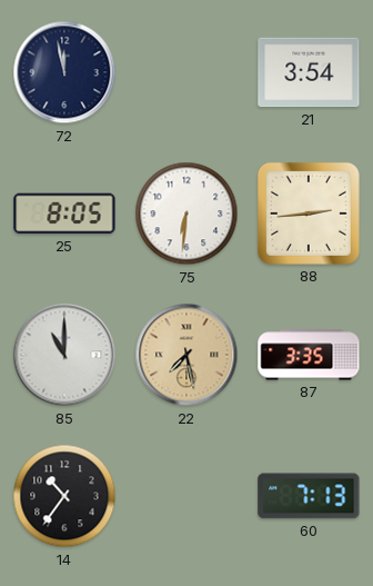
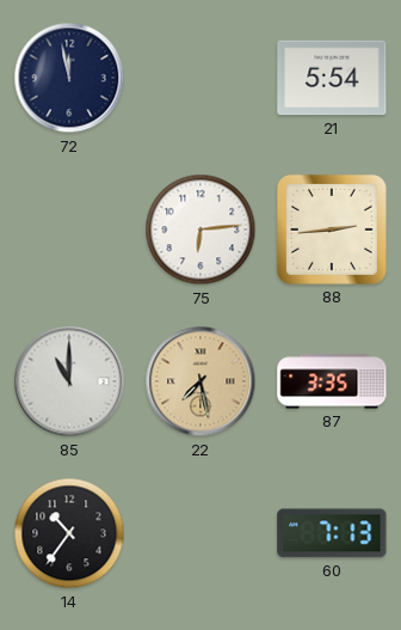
21: 3:54 -> 5:54
25: 8:05 -> none
75: 6:31 -> 6:14
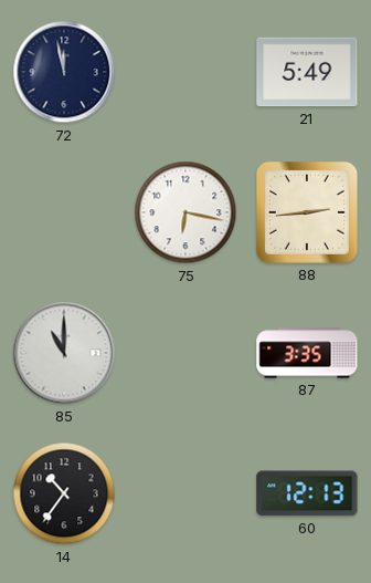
21: 5:54 -> 5:49
75: 6:14 -> 6:17
22: 7:28 -> none
60: 7:13 -> 12:13
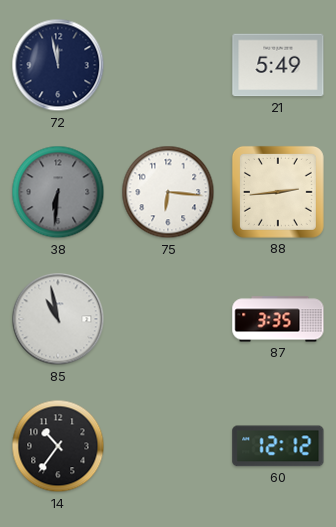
38: none -> 6:31
75: 6:17 -> 6:16
85: 11:00 -> 10:58
60: 12:13 -> 12:12
